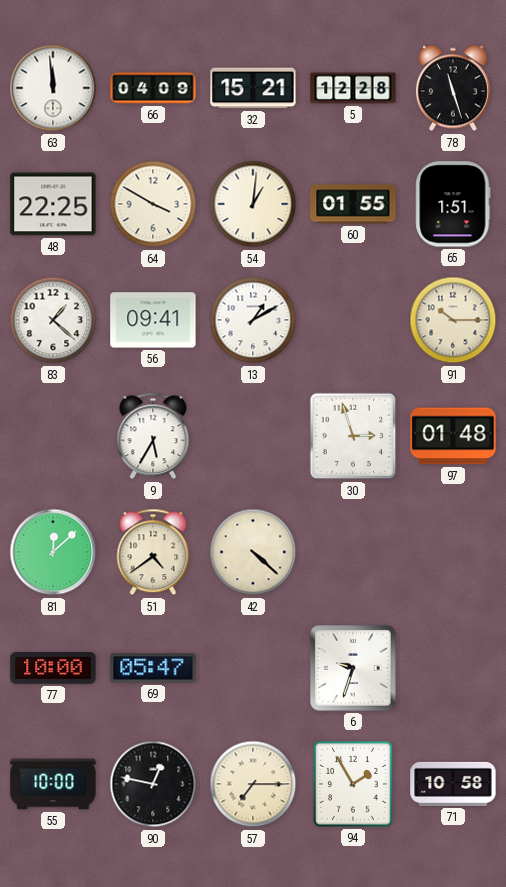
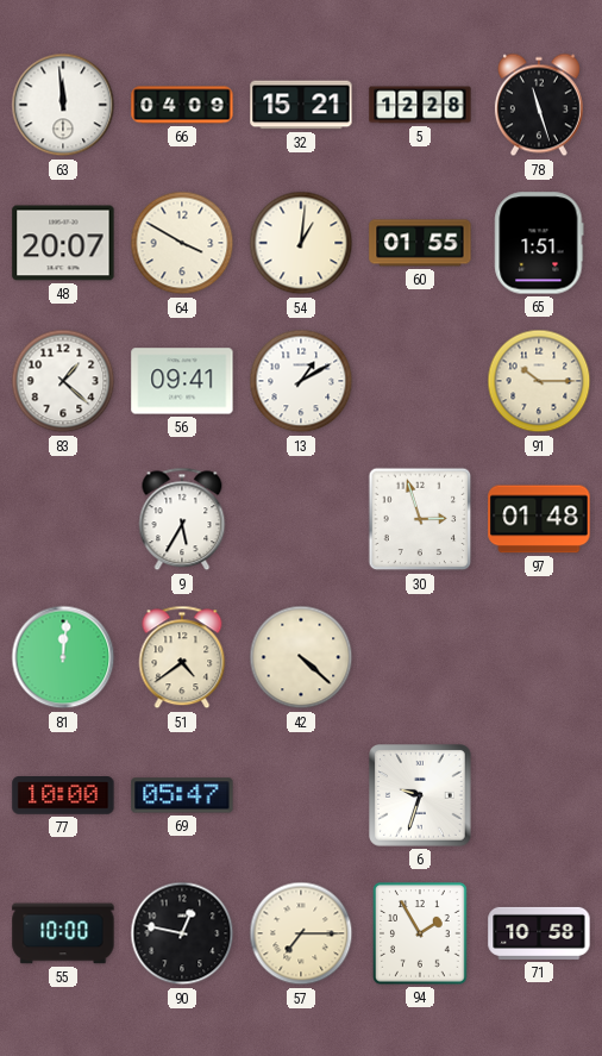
48: 22:25 -> 20:07
81: 12:08 -> 12:01
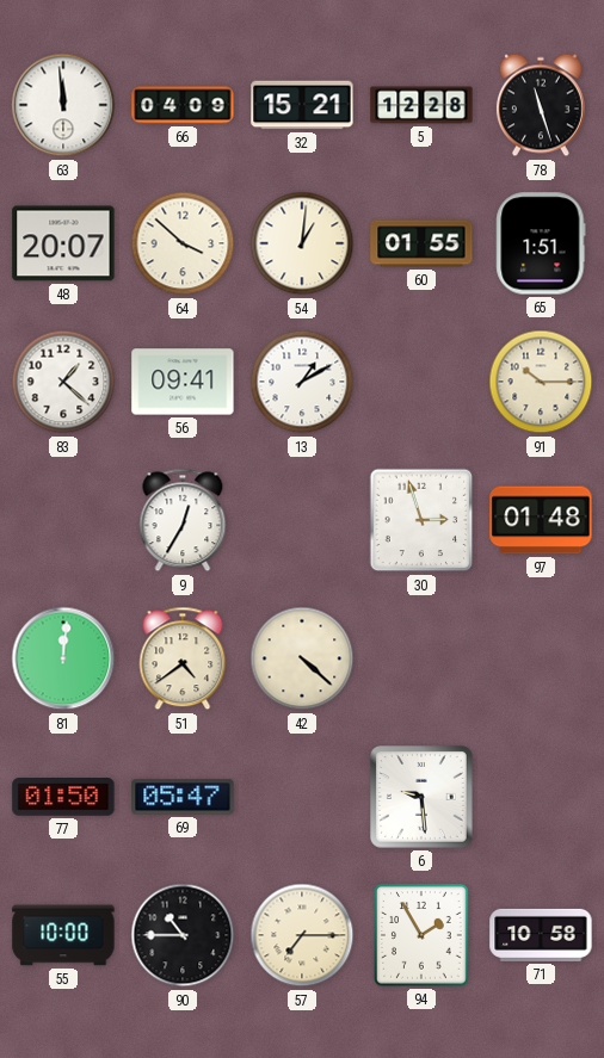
64: 3:50 -> 3:52
9: 5:35 -> 12:35
77: 10:00 -> 01:50
6: 9:33 -> 9:29
90: 12:47 -> 10:45
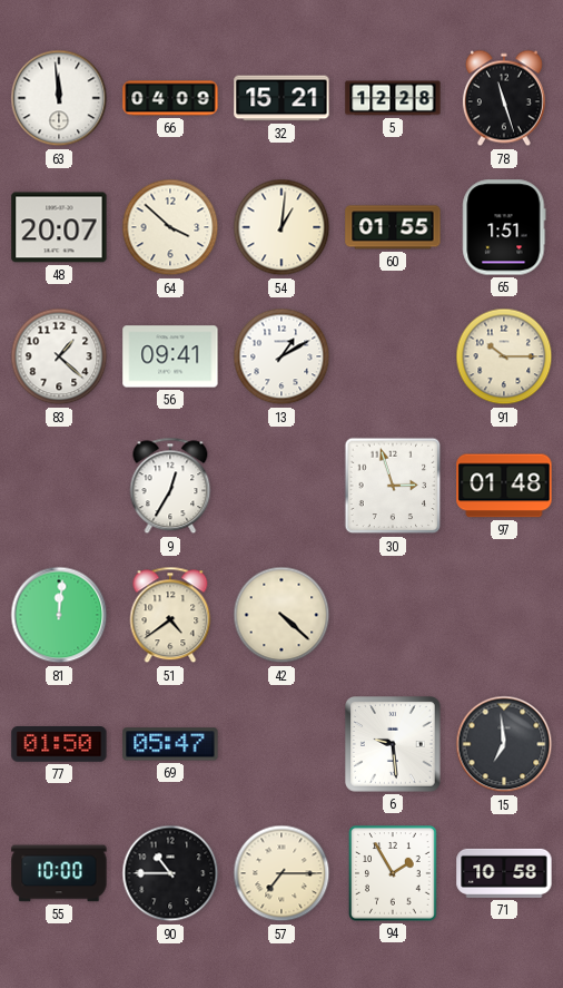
15: none -> 6:59
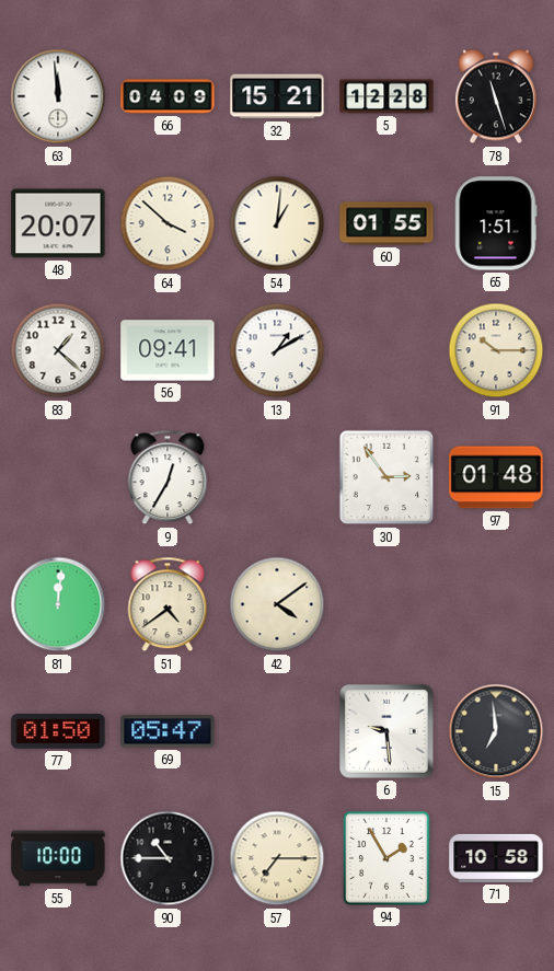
30: 2:57 -> 2:54
42: 4:22 -> 4:09
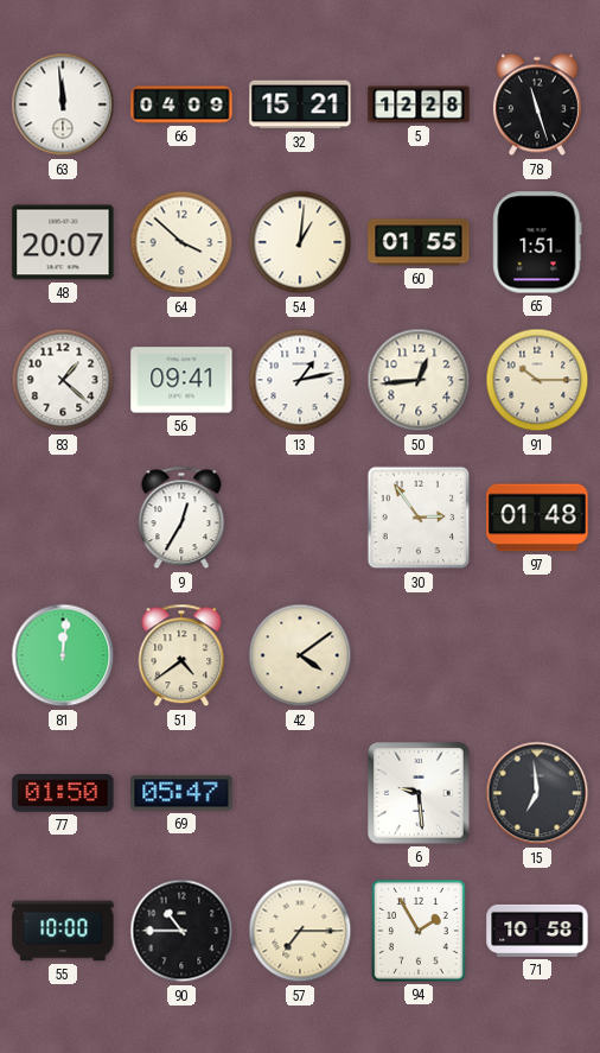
13: 1:10 -> 1:13
50: none -> 12:44
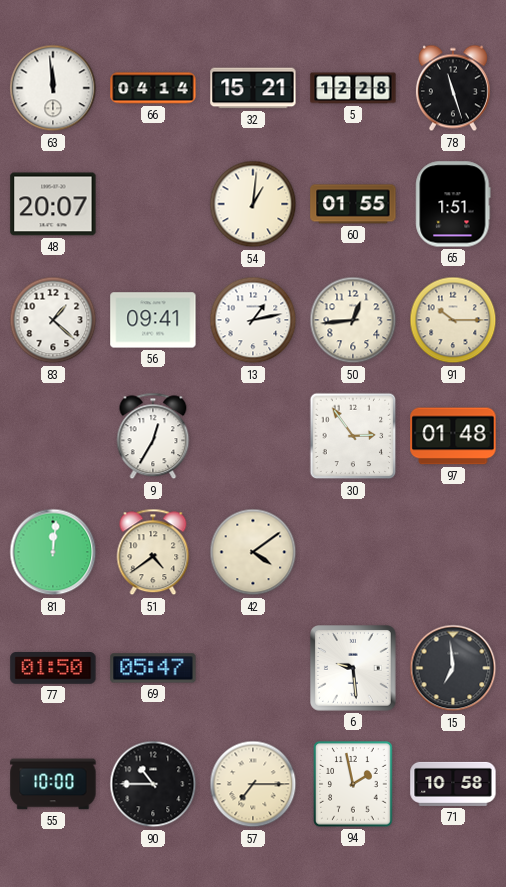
66: 04:09 -> 04:14
64: 3:52 -> none
94: 1:55 -> 1:58
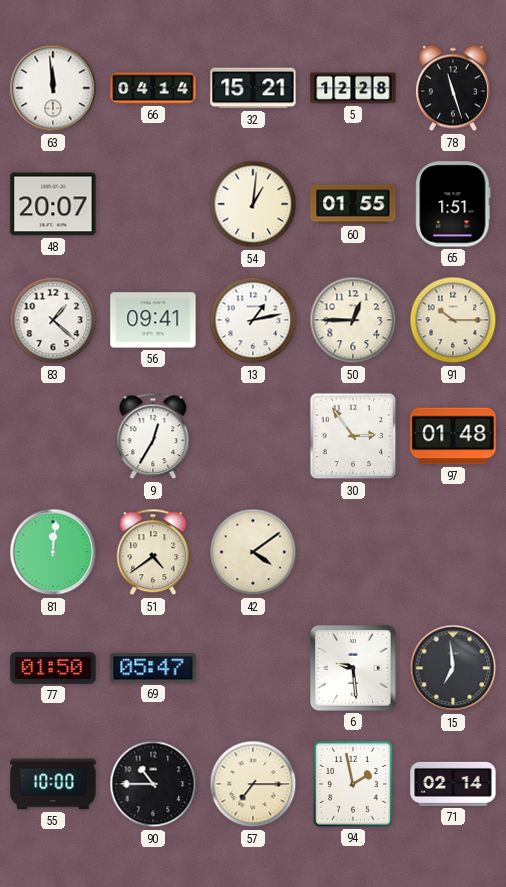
50: 12:44 -> 12:45
71: 10:58 -> 02:14
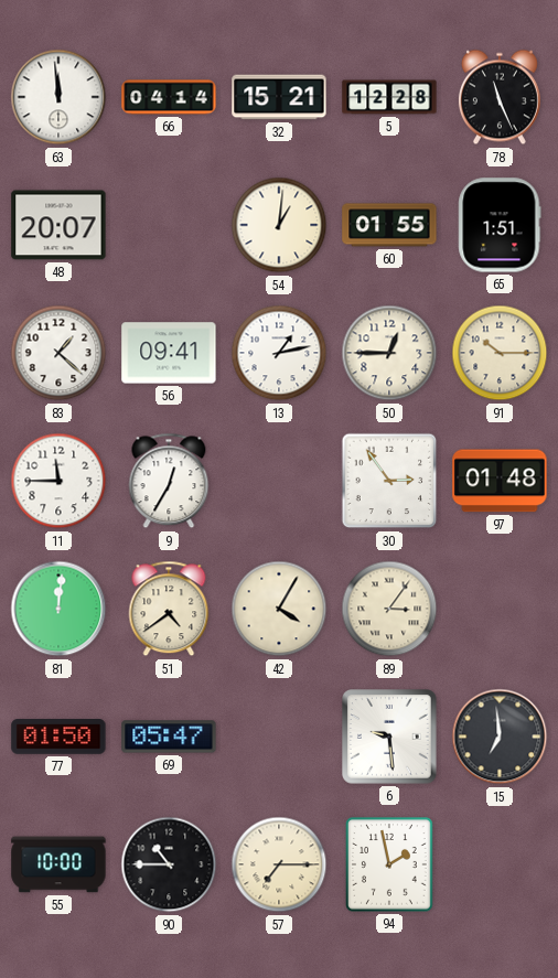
78: 11:27 -> 11:26
11: none -> 11:45
42: 4:09 -> 4:05
89: none -> 3:06
71: 02:14 -> none
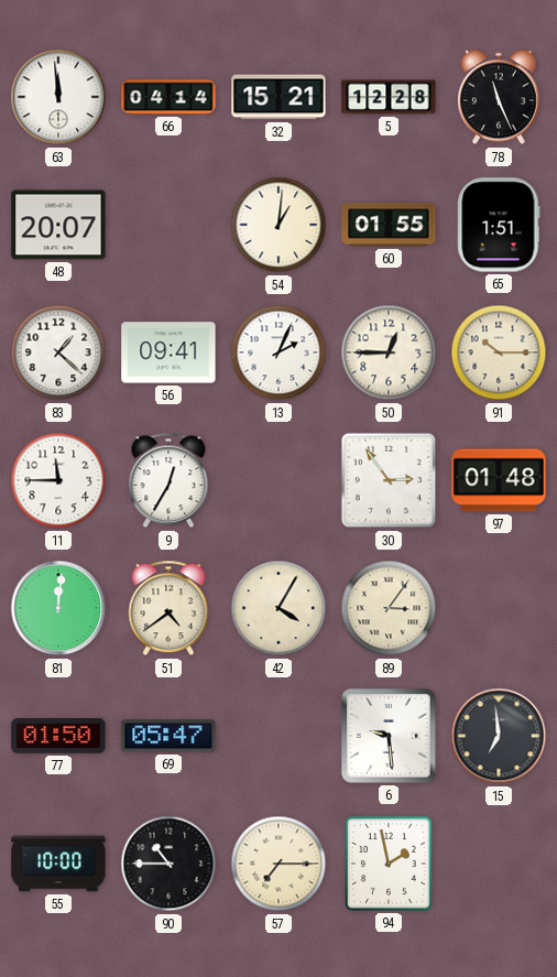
13: 1:13 -> 2:04
